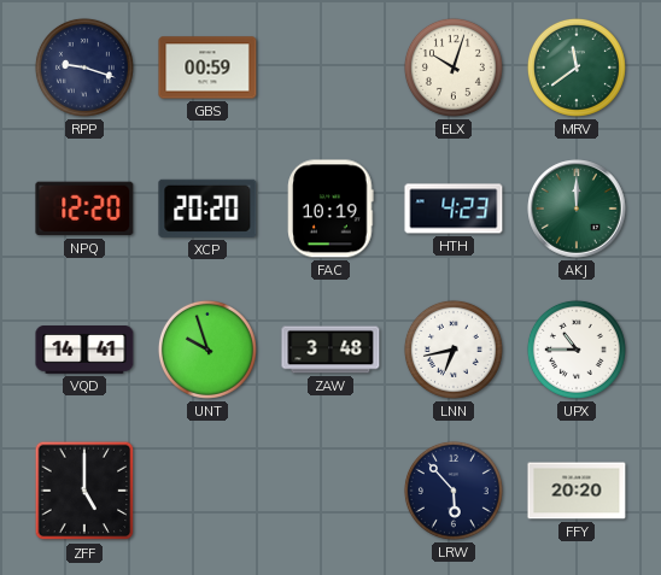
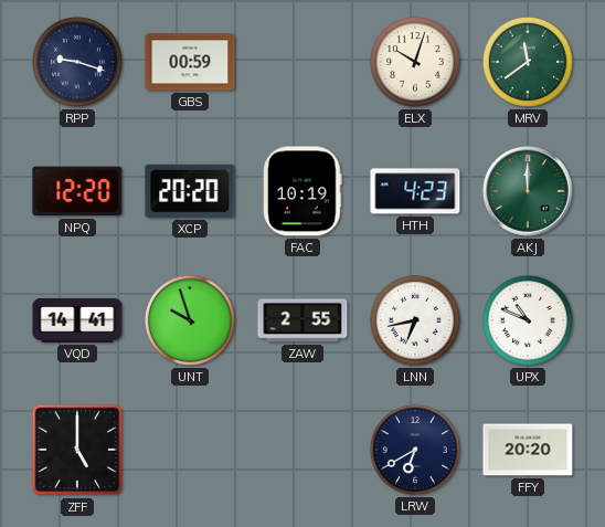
ZAW: 3:48 -> 2:55
UPX: 10:45 -> 10:49
LRW: 5:53 -> 6:40
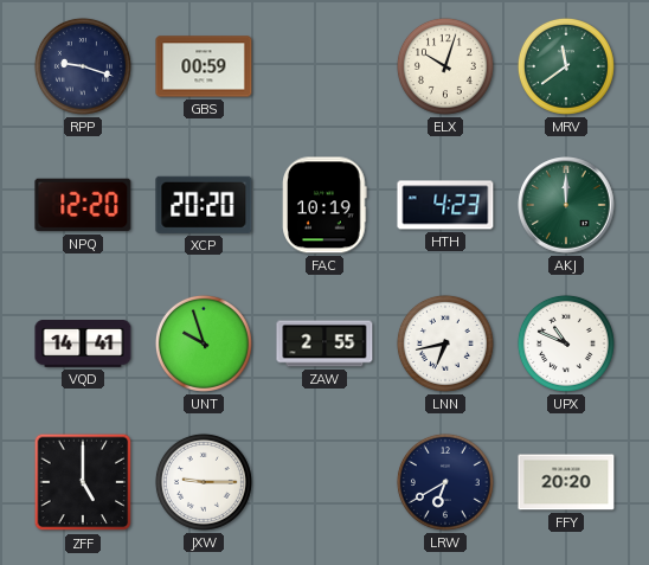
JXW: none -> 9:15
